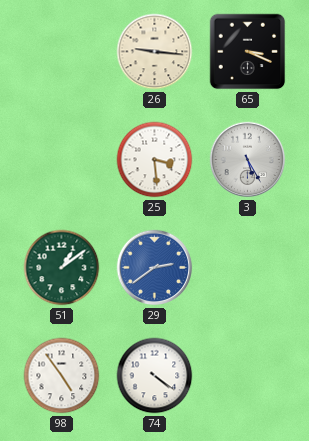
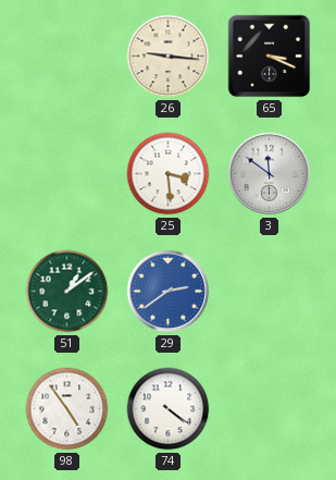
3: 5:25 -> 11:51
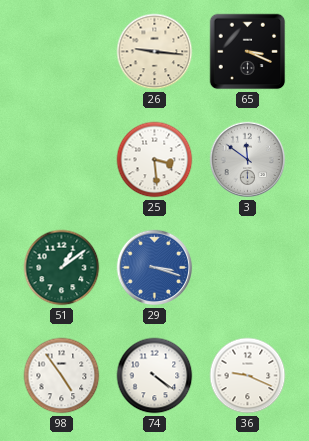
29: 2:39 -> 3:18
36: none -> 9:19
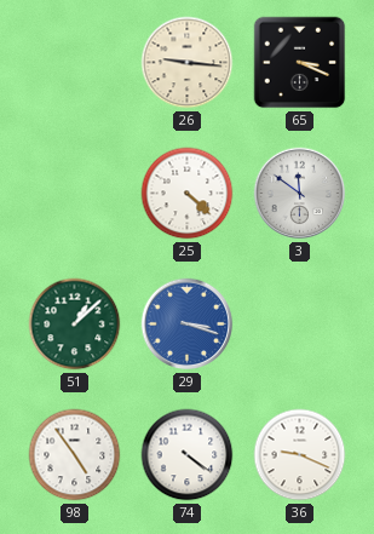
25: 3:29 -> 4:22
51: 1:09 -> 1:08
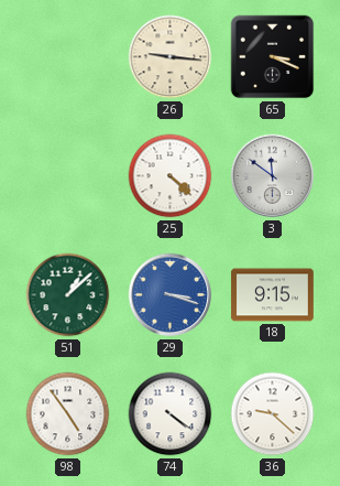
18: none -> 9:15
36: 9:19 -> 9:22
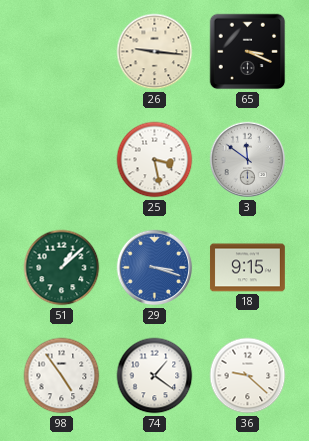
25: 4:22 -> 3:28
74: 4:21 -> 1:21
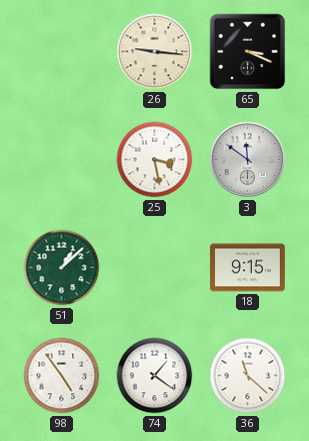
29: 3:18 -> none
36: 9:22 -> 11:22
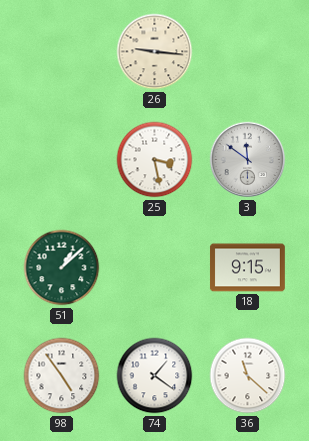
65: 3:19 -> none
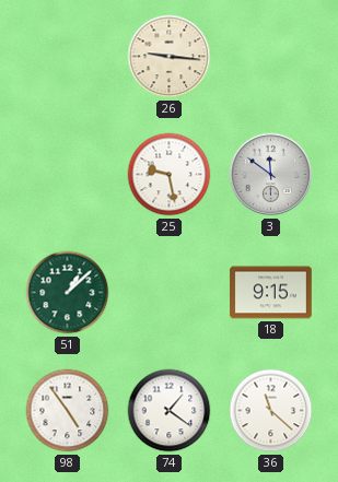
25: 3:28 -> 9:28
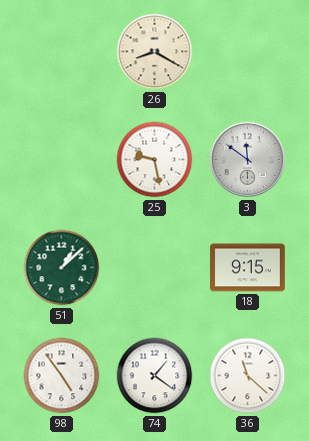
26: 9:16 -> 8:20
